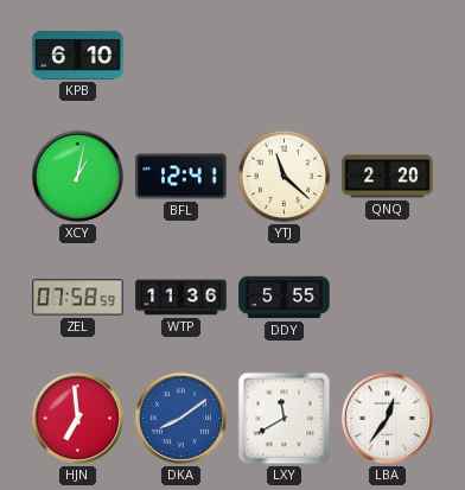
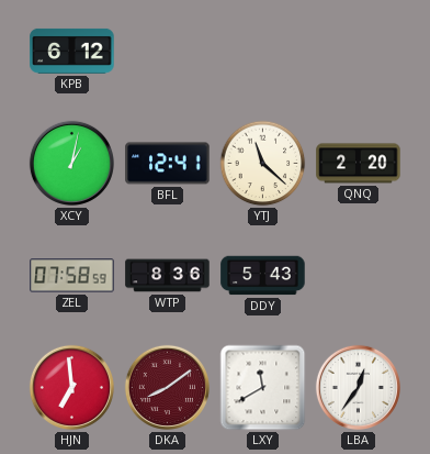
KPB: 6:10 -> 6:12
WTP: 11:36 -> 8:36
DDY: 5:55 -> 5:43
DKA dial: blue -> burgundy
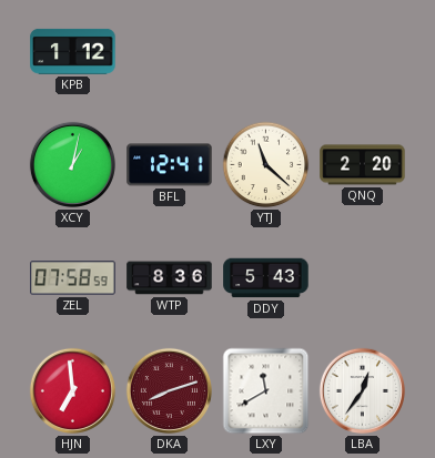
KPB: 6:12 -> 1:12
DKA: 8:09 -> 8:12
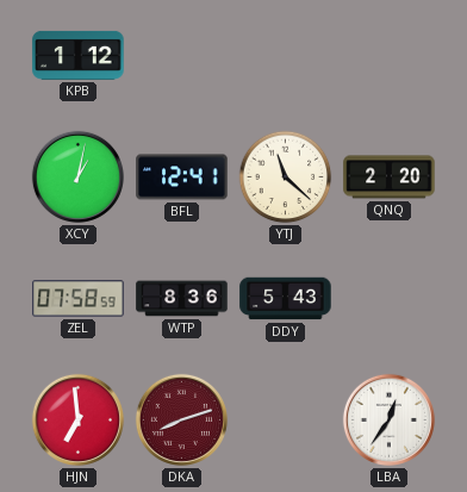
LXY: 11:40 -> none
